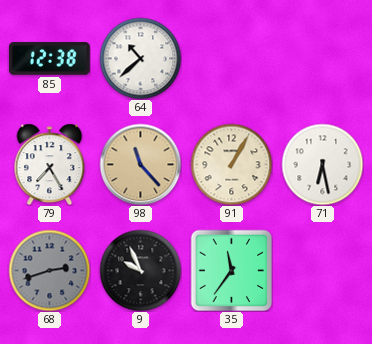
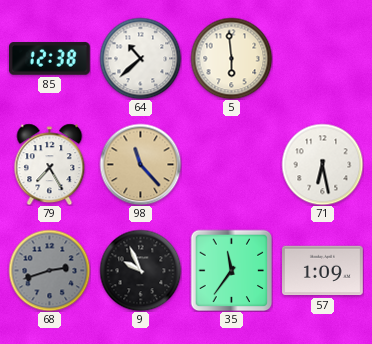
5: none -> 5:59
91: 1:05 -> none
57: none -> 1:09
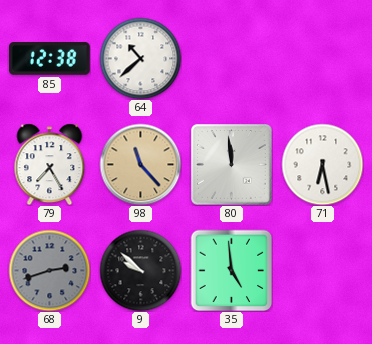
5: 5:59 -> none
80: none -> 11:59
9: 9:56 -> 9:52
35: 11:36 -> 4:59
57: 1:09 -> none
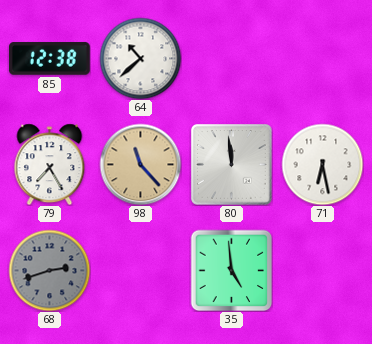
9: 9:52 -> none
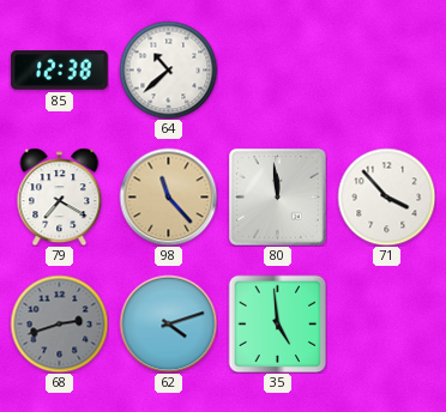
79: 7:25 -> 7:20
71: 6:28 -> 3:53
62: none -> 4:12
